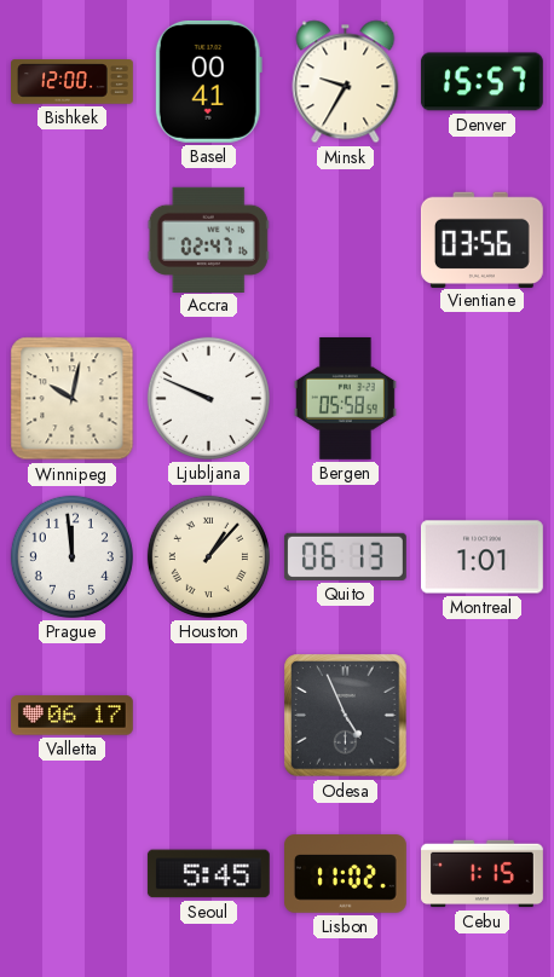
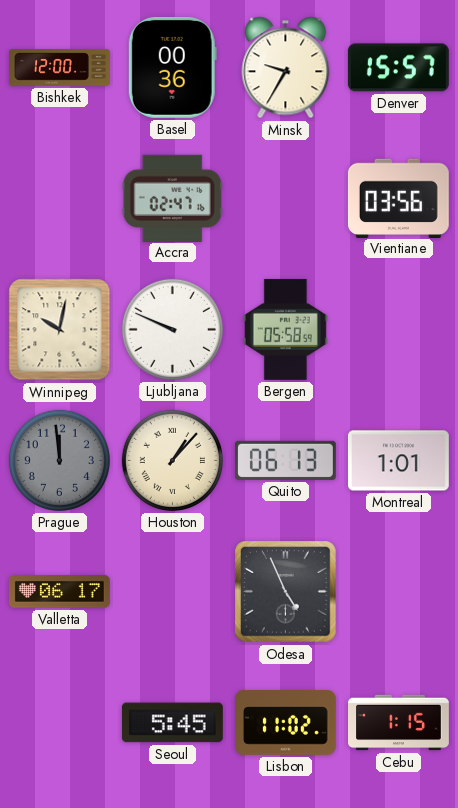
Basel: 00:41 -> 00:36
Prague dial: white -> grey
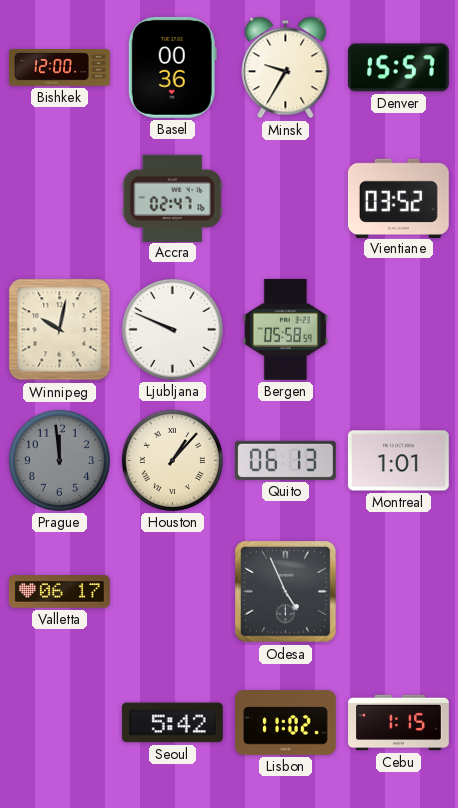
Vientiane: 03:56 -> 03:52
Seoul: 5:45 -> 5:42
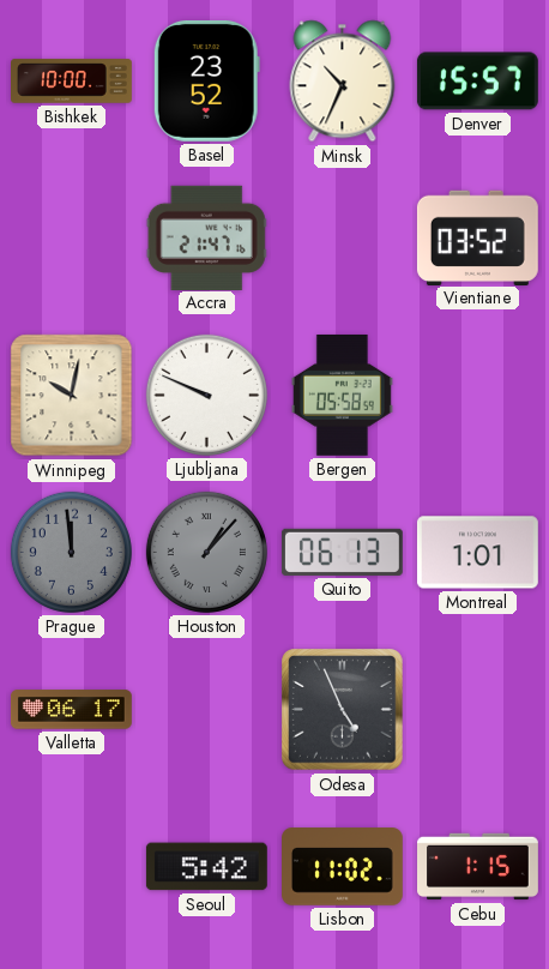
Bishkek: 12:00 -> 10:00
Basel: 00:36 -> 23:52
Minsk: 9:35 -> 10:34
Accra: 02:47 -> 21:47
Houston dial: cream -> grey
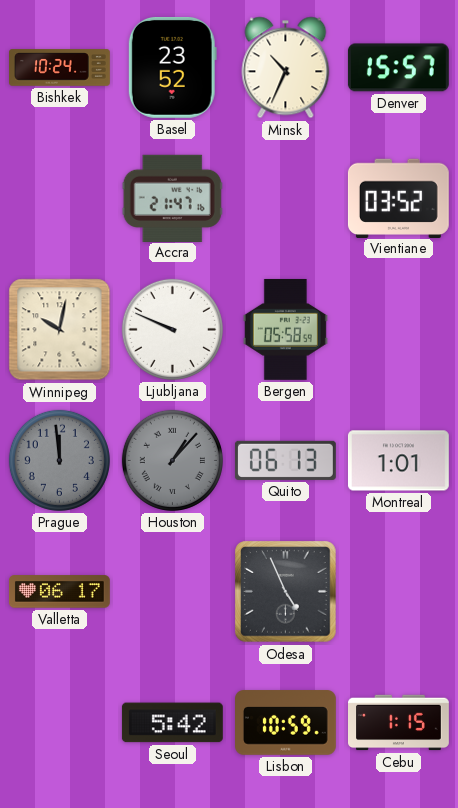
Bishkek: 10:00 -> 10:24
Lisbon: 11:02 -> 10:59
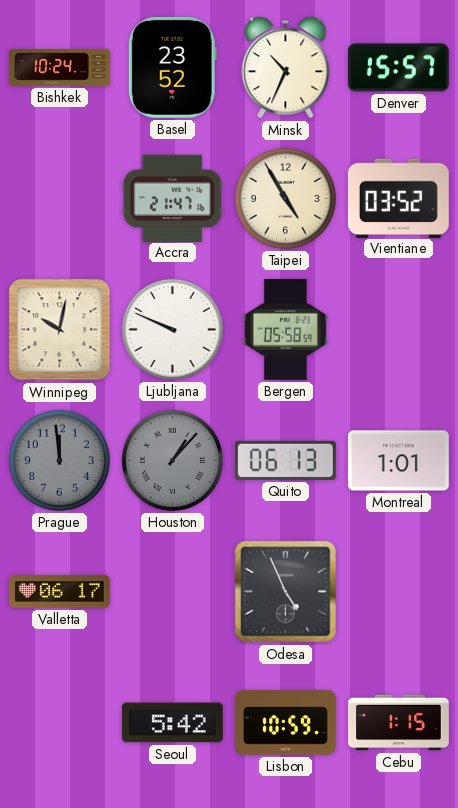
Taipei: none -> 4:55
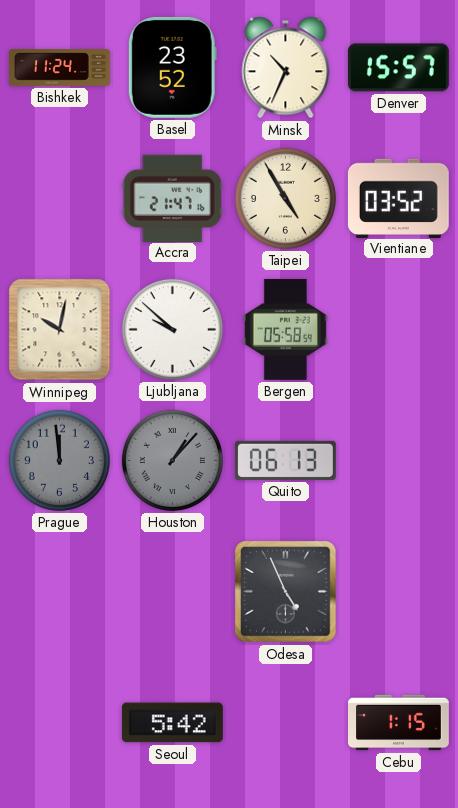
Bishkek: 10:24 -> 11:24
Ljubljana: 9:49 -> 9:52
Montreal: 1:01 -> none
Valletta: 06:17 -> none
Lisbon: 10:59 -> none
